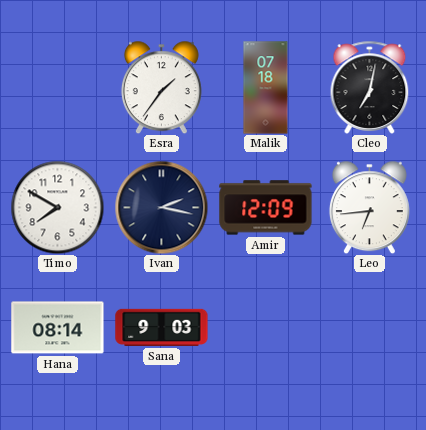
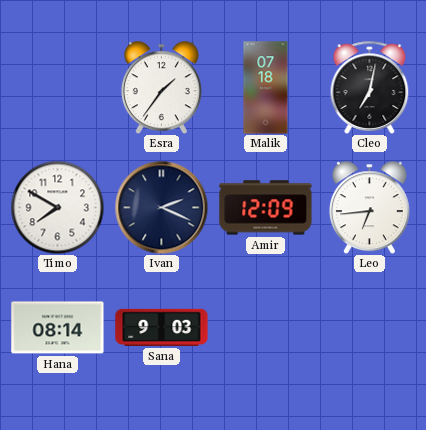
Ivan: 2:17 -> 2:19
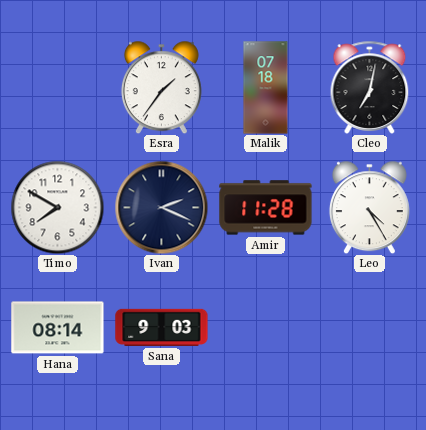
Amir: 12:09 -> 11:28
Leo: 6:44 -> 4:25
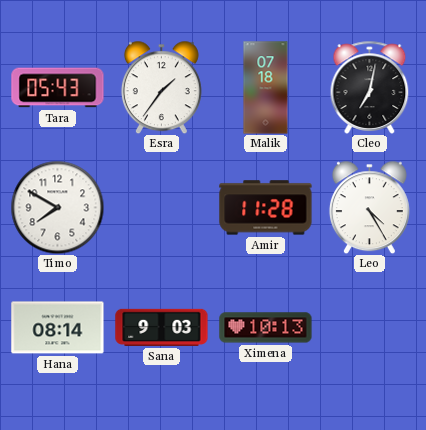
Tara: none -> 05:43
Ivan: 2:19 -> none
Ximena: none -> 10:13
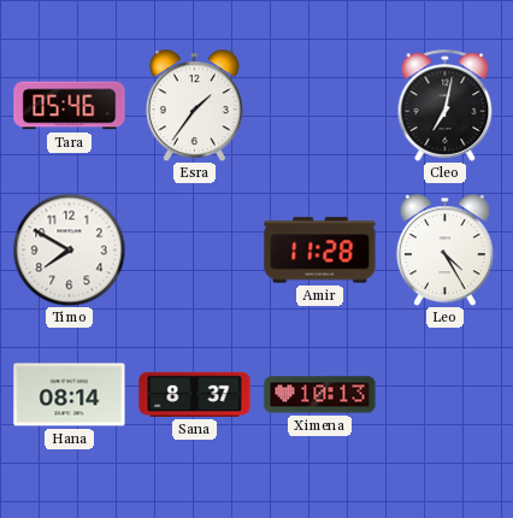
Tara: 05:43 -> 05:46
Malik: 07:18 -> none
Sana: 9:03 -> 8:37
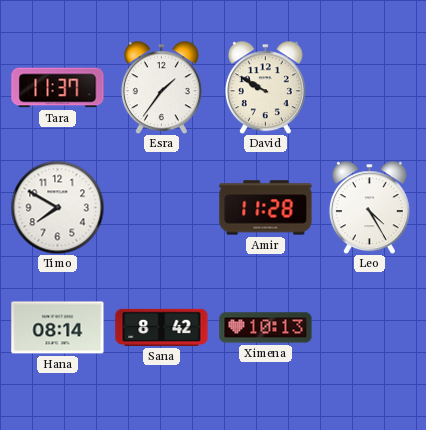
Tara: 05:46 -> 11:37
David: none -> 9:50
Cleo: 7:02 -> none
Sana: 8:37 -> 8:42
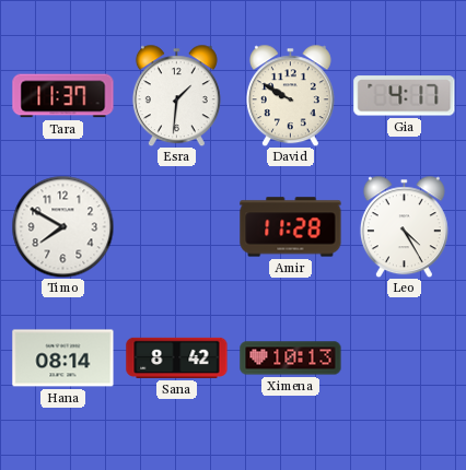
Esra: 1:36 -> 1:31
Gia: none -> 4:17
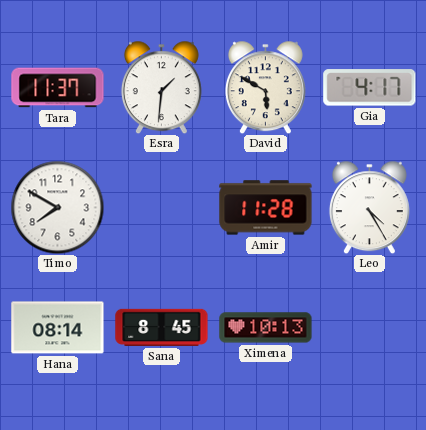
David: 9:50 -> 5:50
Sana: 8:42 -> 8:45
